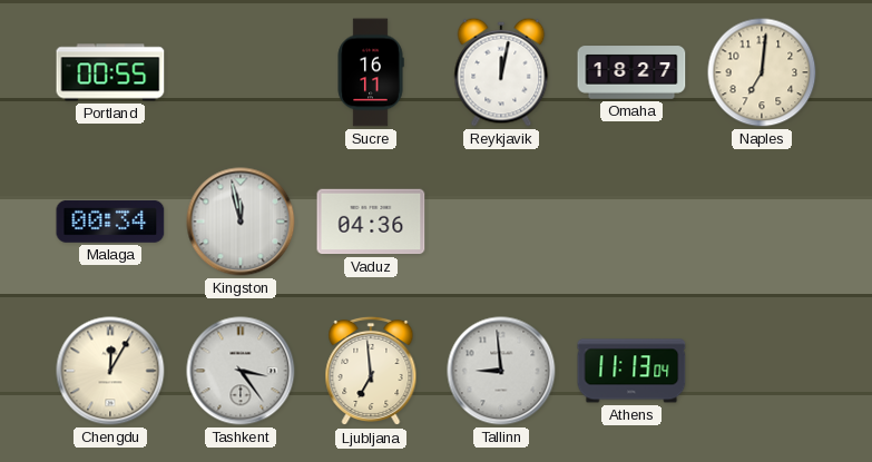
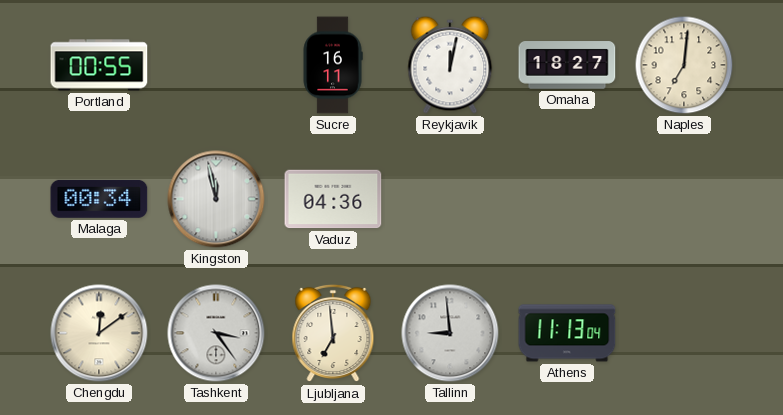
Chengdu: 12:05 -> 12:09
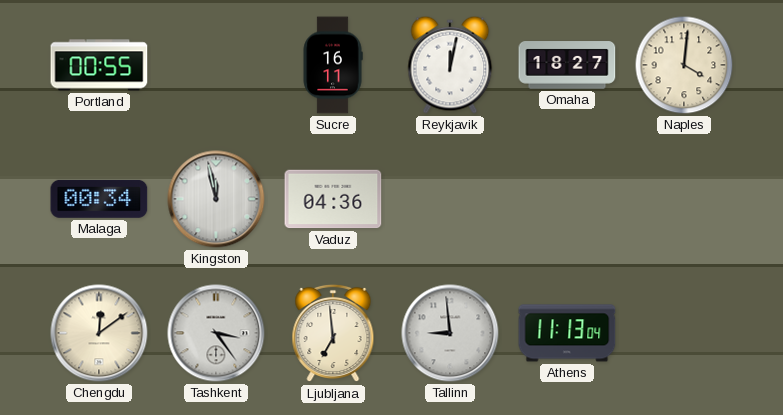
Naples: 7:01 -> 4:01
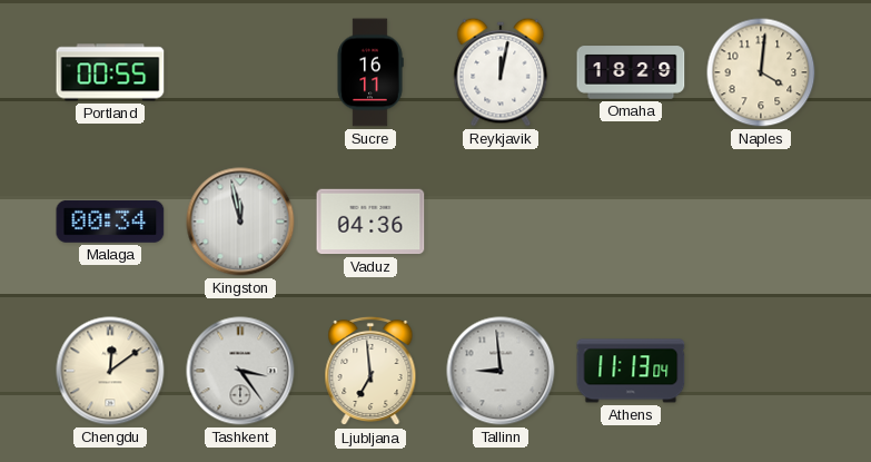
Omaha: 18:27 -> 18:29
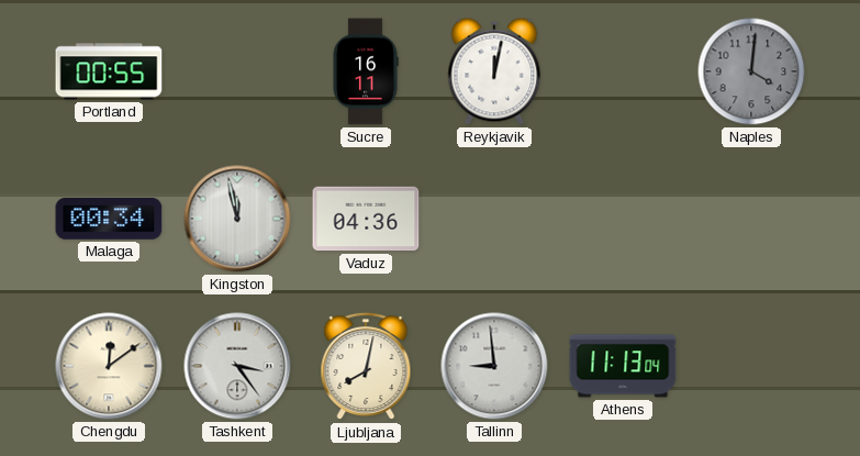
Omaha: 18:29 -> none
Naples dial: cream -> grey
Ljubljana: 6:59 -> 8:02
